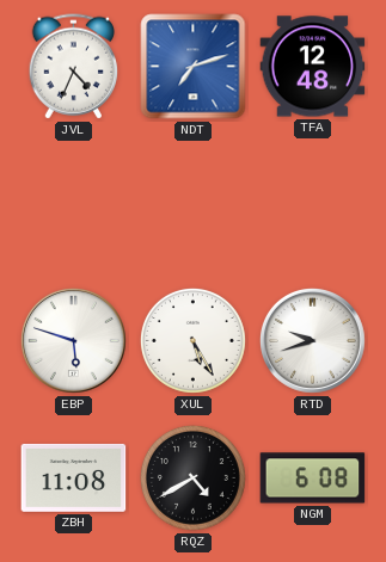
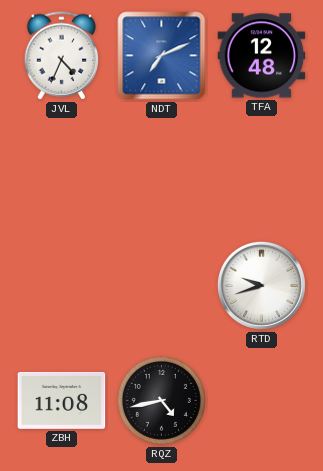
NDT: 7:12 -> 7:11
EBP: 5:48 -> none
XUL: 5:25 -> none
RQZ: 4:40 -> 4:43
NGM: 6:08 -> none
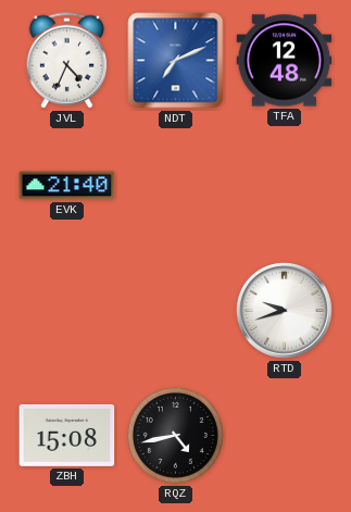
EVK: none -> 21:40
ZBH: 11:08 -> 15:08
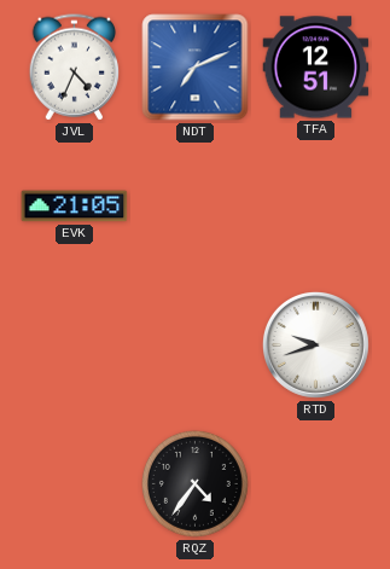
TFA: 12:48 -> 12:51
EVK: 21:40 -> 21:05
ZBH: 15:08 -> none
RQZ: 4:43 -> 4:36
